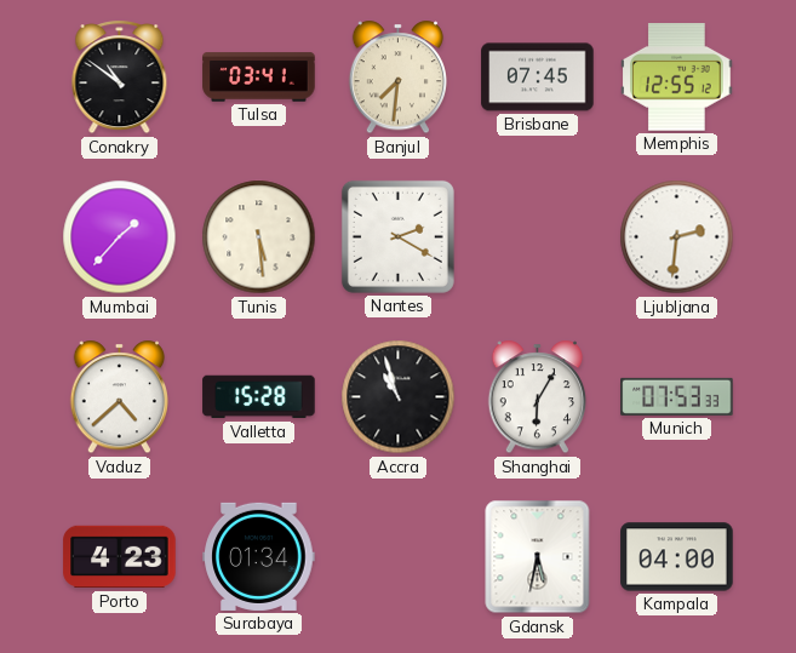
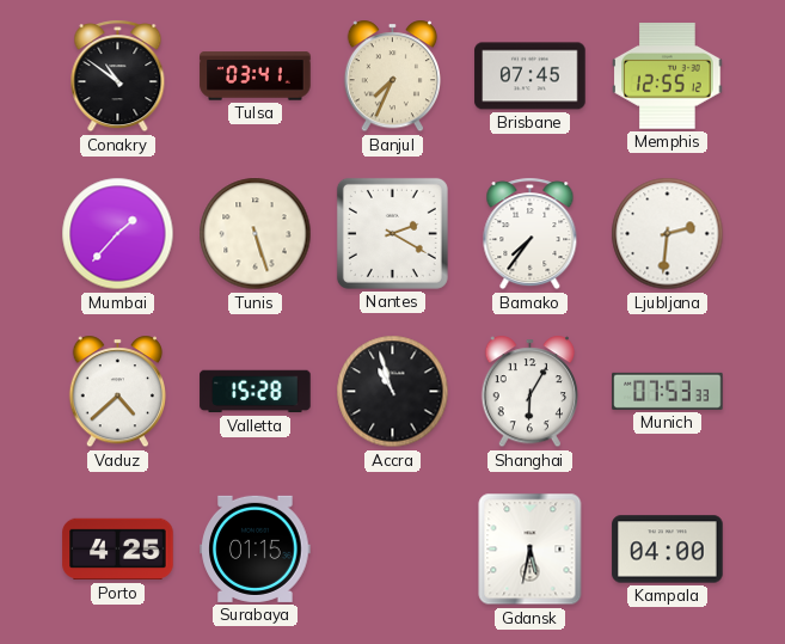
Banjul: 7:31 -> 7:34
Tunis: 5:29 -> 5:27
Bamako: none -> 7:36
Porto: 4:23 -> 4:25
Surabaya: 01:34 -> 01:15
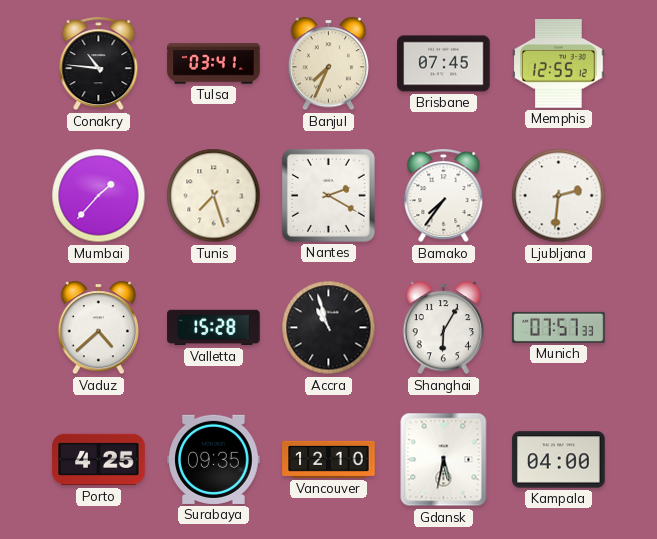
Conakry: 10:51 -> 10:46
Tunis: 5:27 -> 7:27
Munich: 07:53 -> 07:57
Surabaya: 01:15 -> 09:35
Vancouver: none -> 12:10
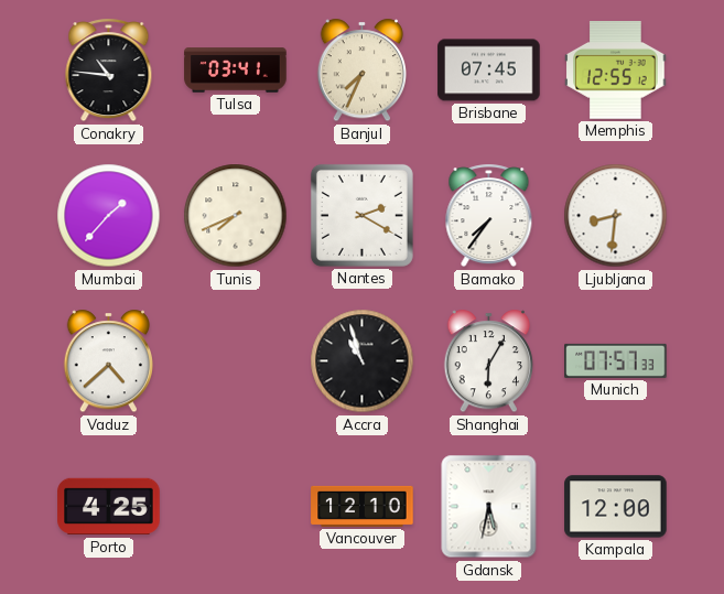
Tunis: 7:27 -> 7:41
Ljubljana: 2:31 -> 8:31
Valletta: 15:28 -> none
Surabaya: 09:35 -> none
Kampala: 04:00 -> 12:00
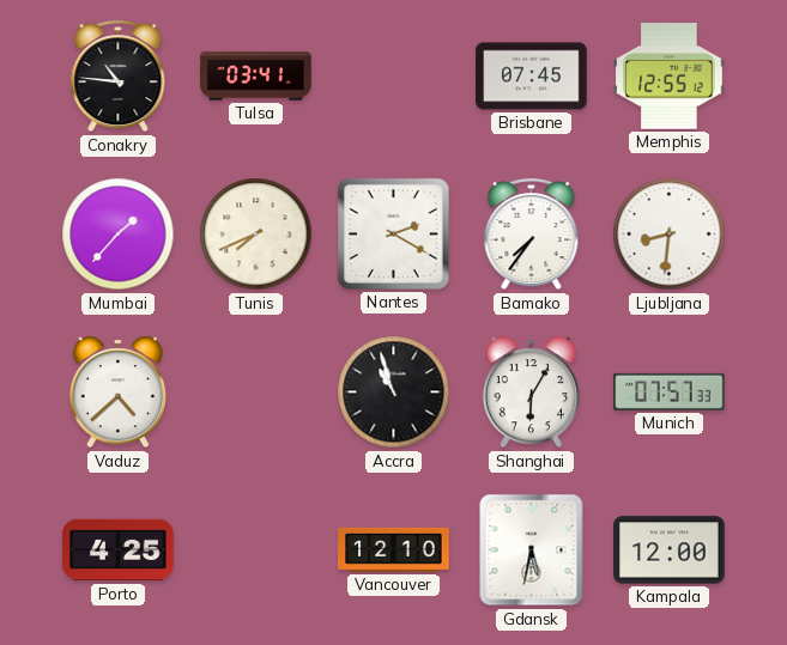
Banjul: 7:34 -> none
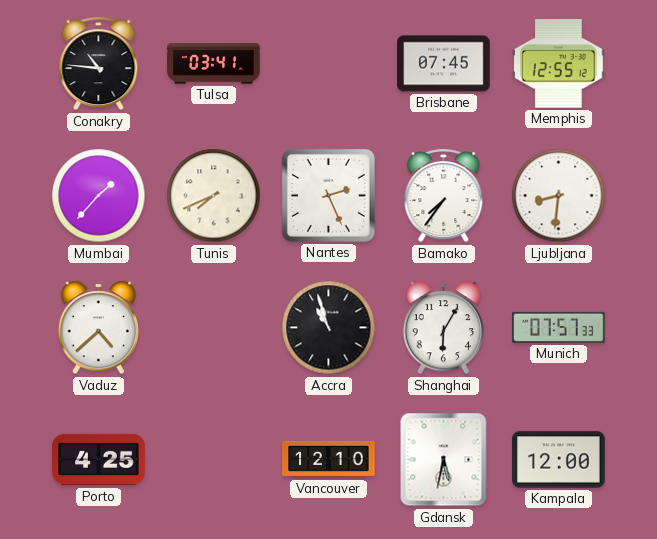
Nantes: 2:20 -> 2:26
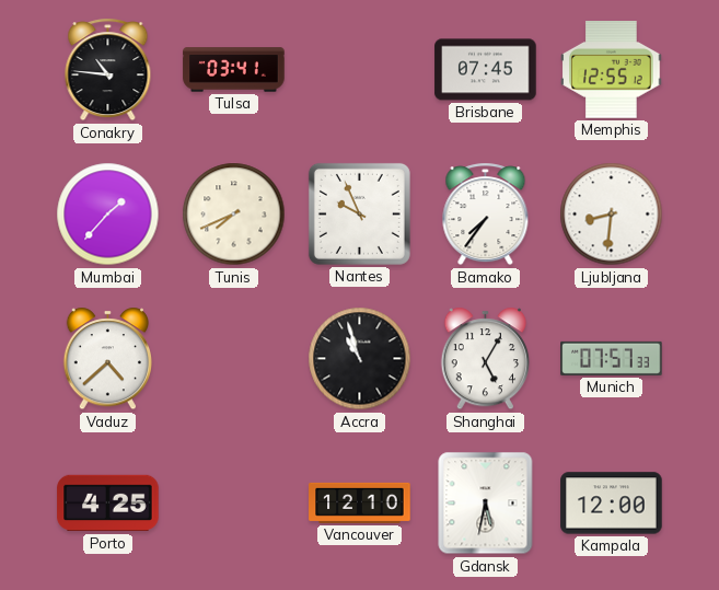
Nantes: 2:26 -> 9:56
Shanghai: 6:05 -> 5:05
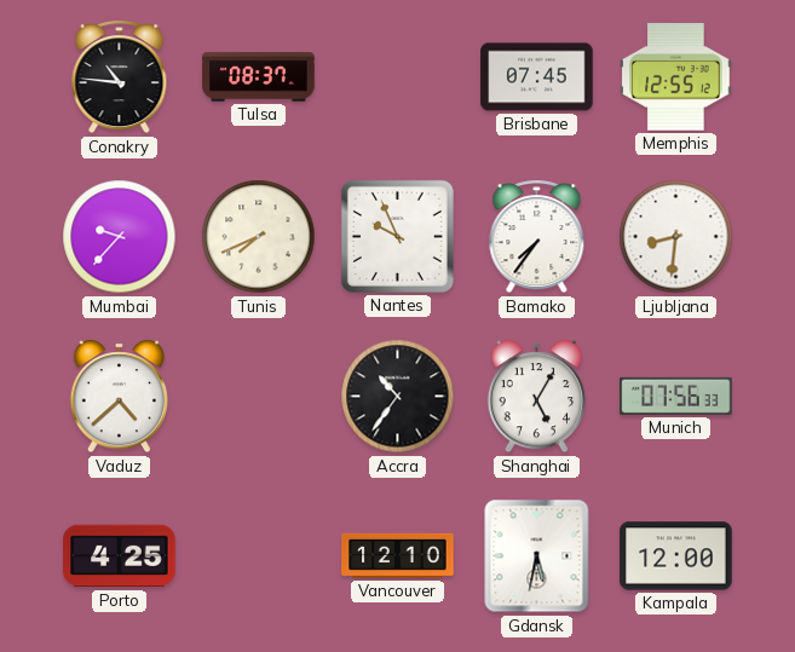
Tulsa: 03:41 -> 08:37
Mumbai: 1:37 -> 9:37
Accra: 10:57 -> 10:36
Munich: 07:57 -> 07:56
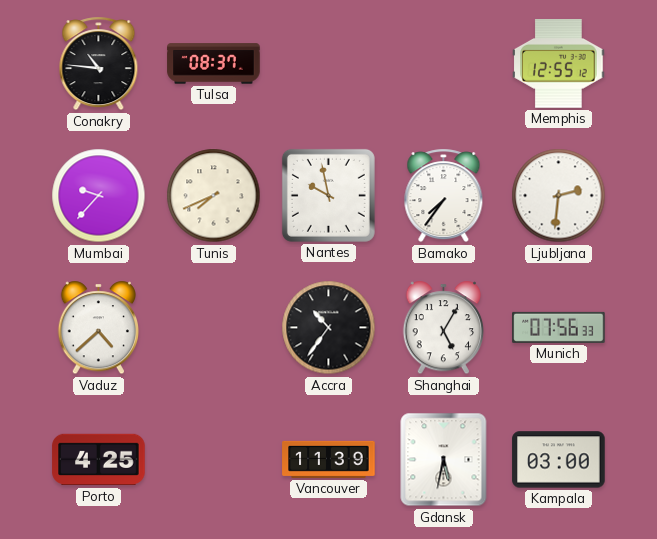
Brisbane: 07:45 -> none
Nantes: 9:56 -> 9:58
Ljubljana: 8:31 -> 2:31
Vancouver: 12:10 -> 11:39
Kampala: 12:00 -> 03:00
